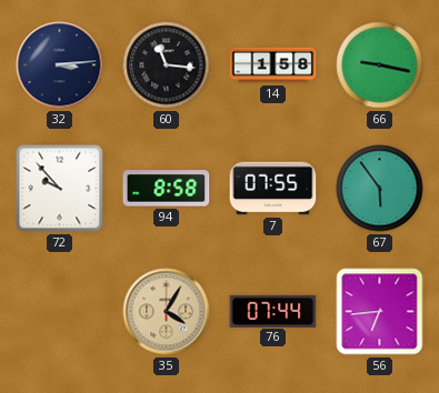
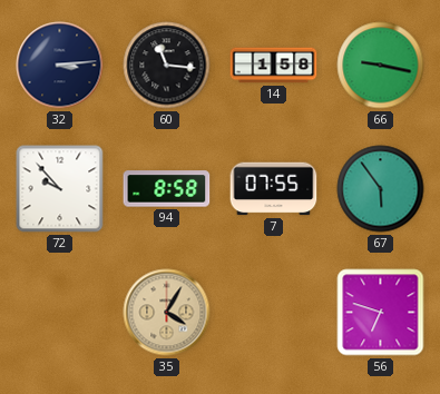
76: 07:44 -> none
56: 6:44 -> 6:48
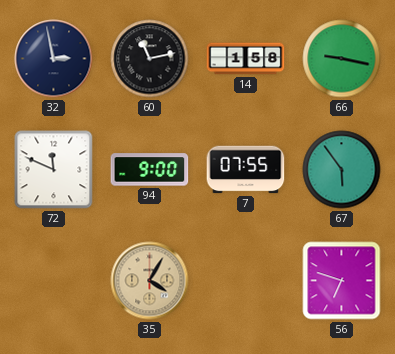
32: 3:14 -> 2:58
60: 11:16 -> 11:13
72: 9:53 -> 11:49
94: 8:58 -> 9:00
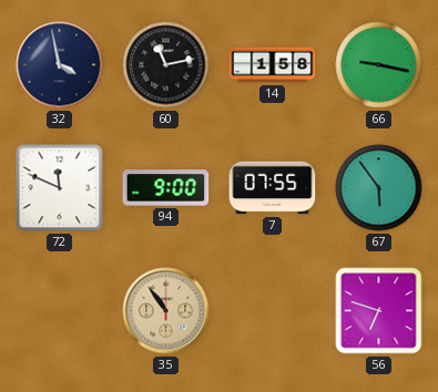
32: 2:58 -> 3:58
35: 4:05 -> 10:54
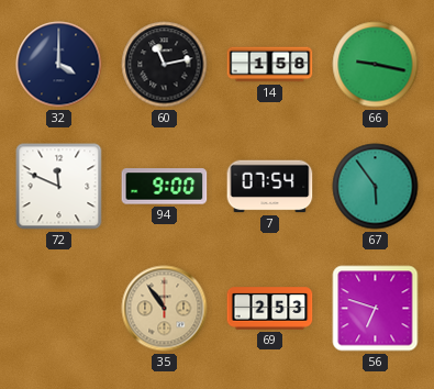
32: 3:58 -> 4:00
7: 07:55 -> 07:54
69: none -> 2:53
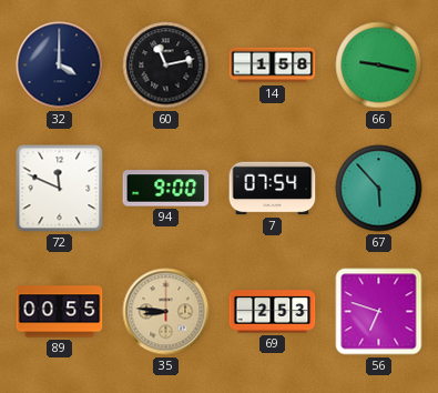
67: 5:54 -> 5:53
89: none -> 00:55
35: 10:54 -> 8:46
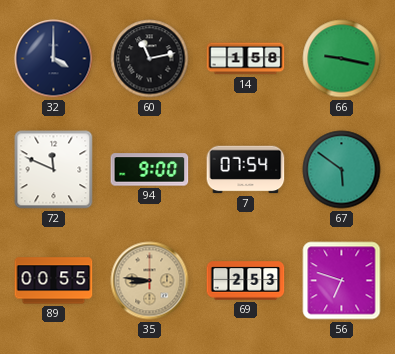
67: 5:53 -> 5:51
